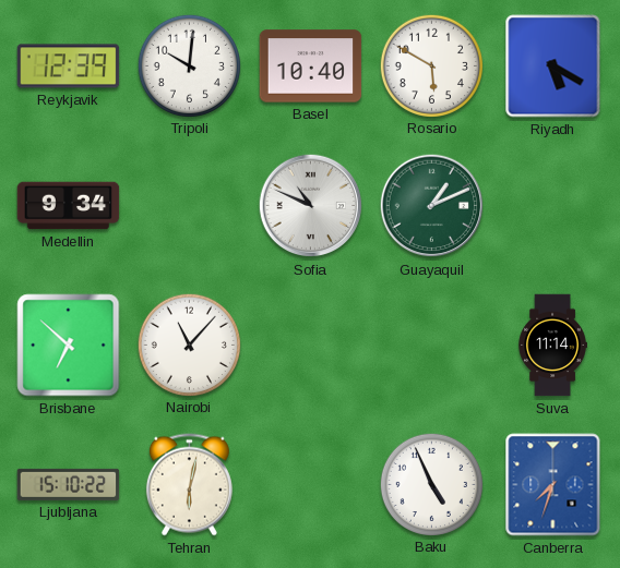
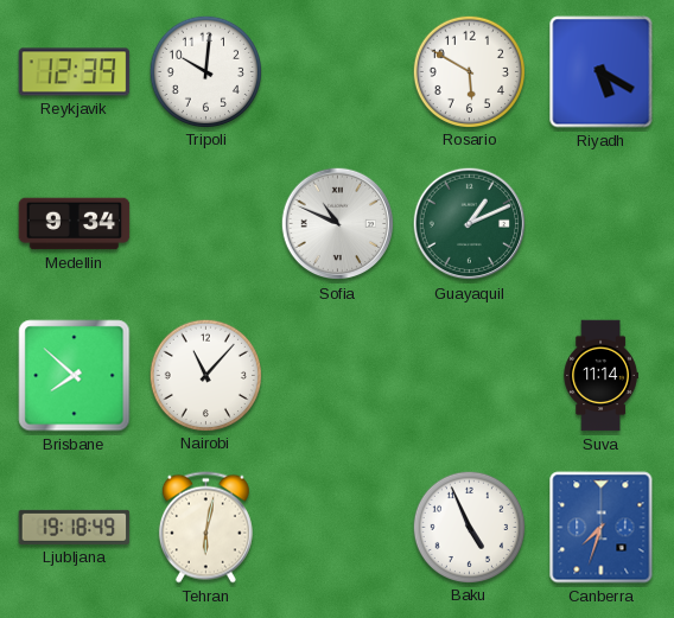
Basel: 10:40 -> none
Brisbane: 6:52 -> 7:52
Ljubljana: 15:10 -> 19:18
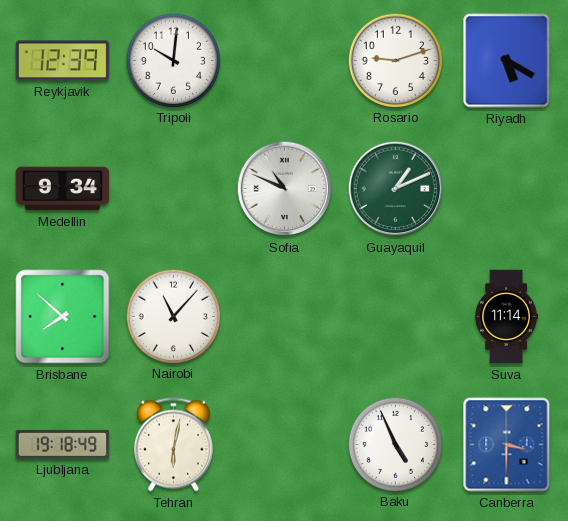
Rosario: 5:50 -> 9:12
Canberra: 7:33 -> 3:30
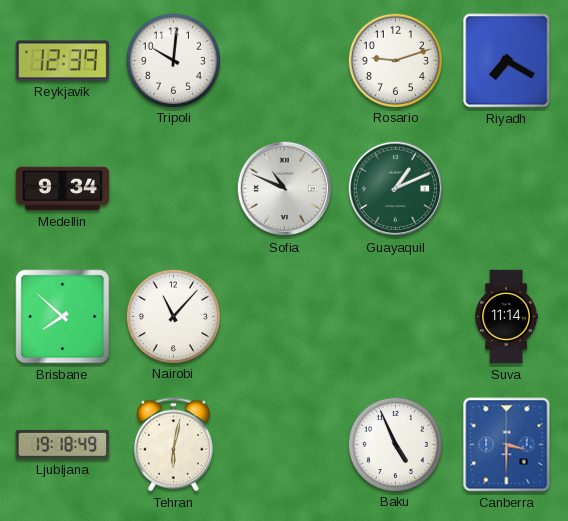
Riyadh: 5:20 -> 7:20
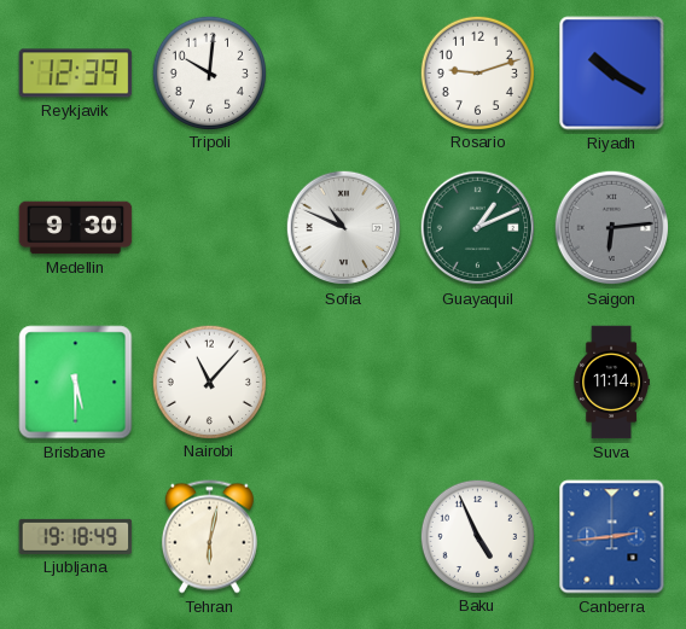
Riyadh: 7:20 -> 10:20
Medellin: 9:34 -> 9:30
Saigon: none -> 6:14
Brisbane: 7:52 -> 5:30
Canberra: 3:30 -> 2:44
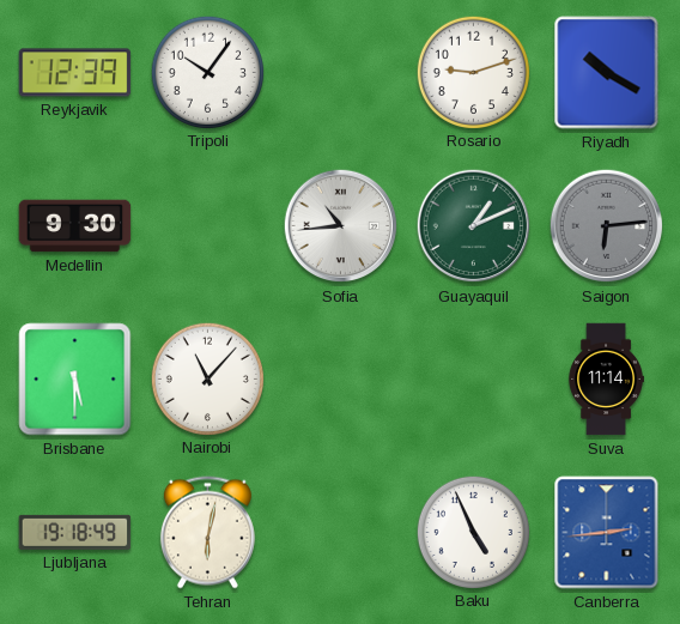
Tripoli: 10:01 -> 10:06
Sofia: 10:49 -> 10:44
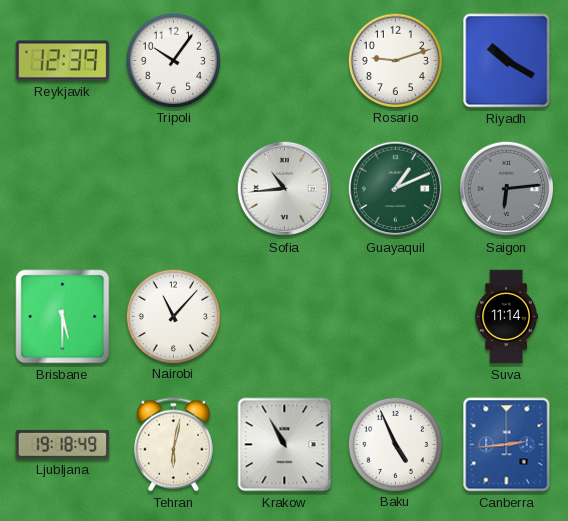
Medellin: 9:30 -> none
Krakow: none -> 10:55
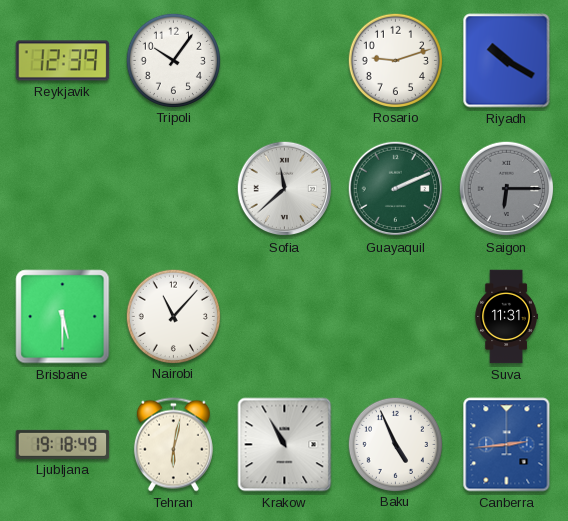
Sofia: 10:44 -> 11:38
Guayaquil: 1:11 -> 2:11
Saigon: 6:14 -> 6:15
Suva: 11:14 -> 11:31
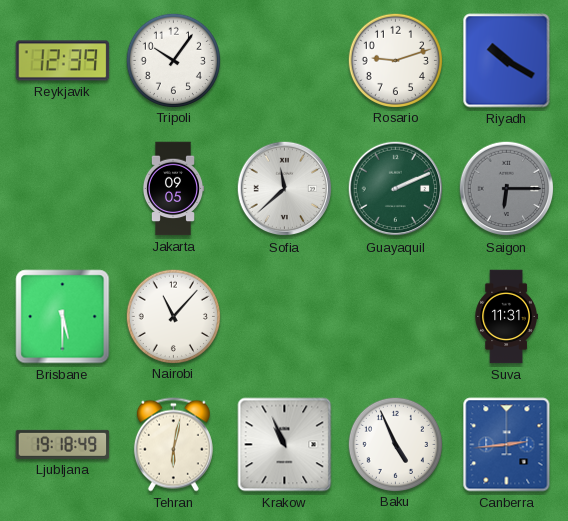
Jakarta: none -> 09:05
Krakow: 10:55 -> 10:56
